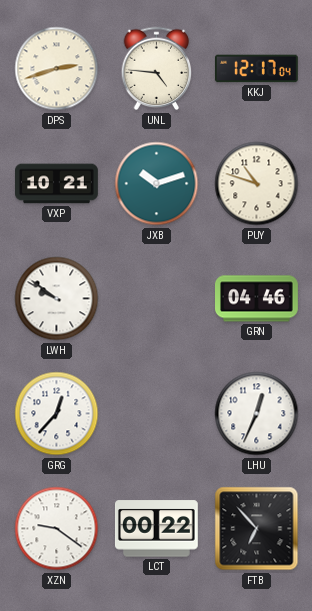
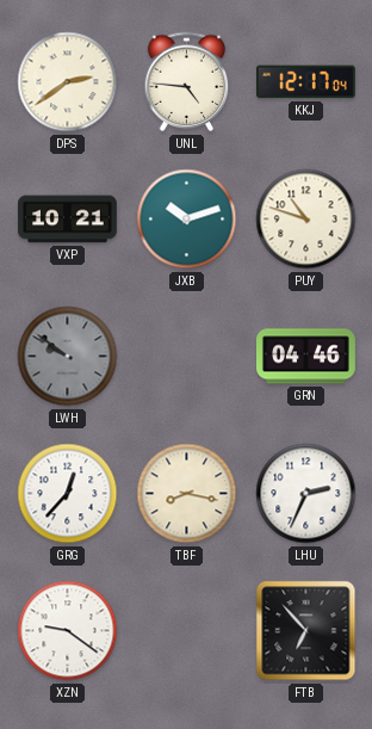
DPS: 2:42 -> 2:39
LWH dial: white -> grey
TBF: none -> 8:17
LHU: 12:34 -> 2:34
LCT: 00:22 -> none
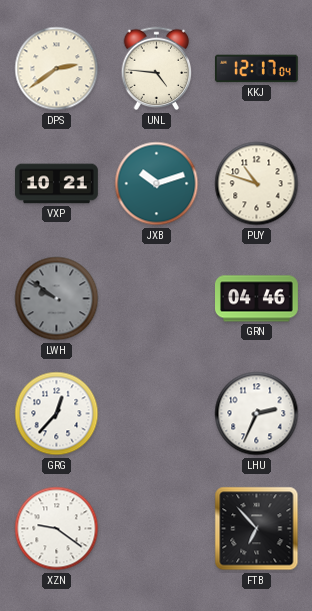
TBF: 8:17 -> none
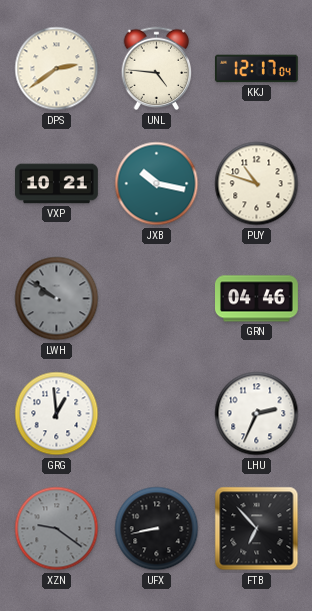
JXB: 10:12 -> 10:17
GRG: 12:37 -> 12:59
XZN dial: white -> grey
UFX: none -> 8:43
